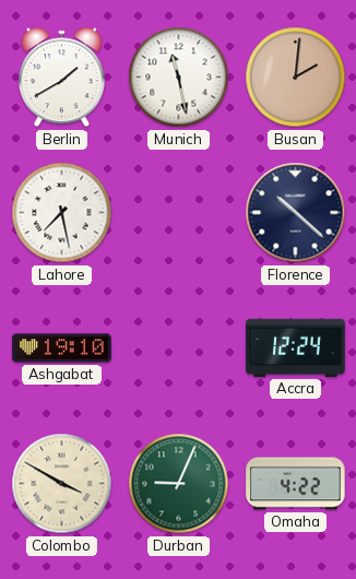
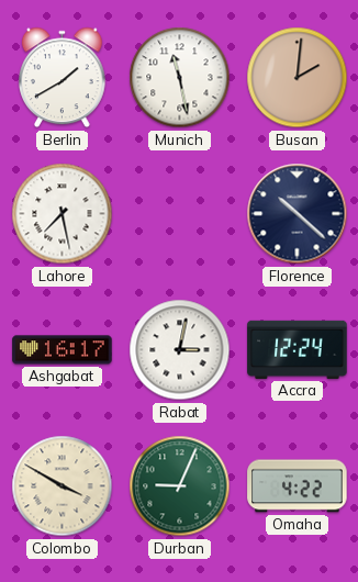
Ashgabat: 19:10 -> 16:17
Rabat: none -> 3:02
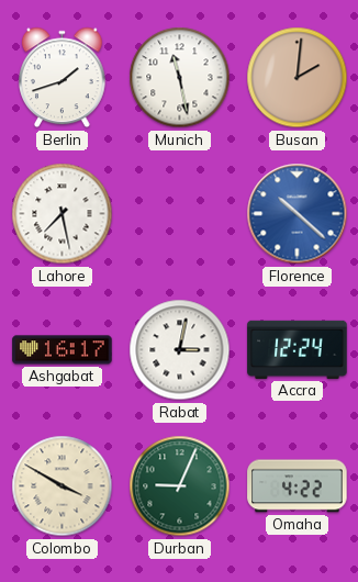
Berlin: 1:40 -> 1:42
Florence dial: navy -> blue
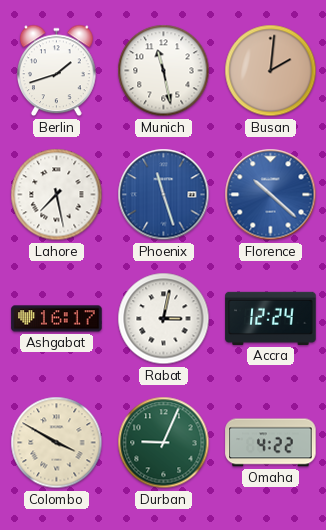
Phoenix: none -> 11:27
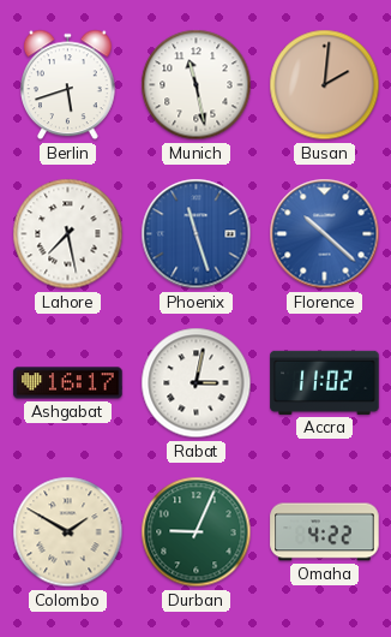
Berlin: 1:42 -> 5:42
Accra: 12:24 -> 11:02
Colombo: 3:50 -> 1:50
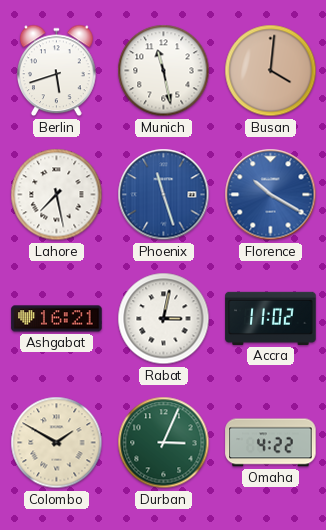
Busan: 2:01 -> 4:01
Florence: 10:22 -> 10:20
Ashgabat: 16:17 -> 16:21
Durban: 9:04 -> 3:04
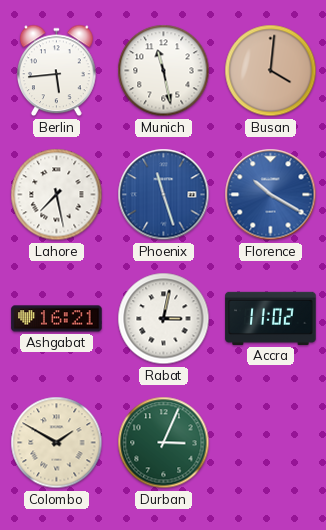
Berlin: 5:42 -> 5:44
Omaha: 4:22 -> none
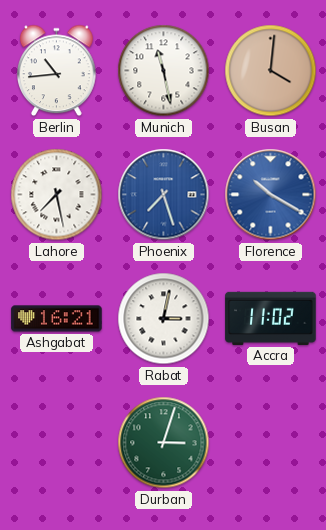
Berlin: 5:44 -> 10:44
Phoenix: 11:27 -> 7:27
Colombo: 1:50 -> none
Durban: 3:04 -> 3:03
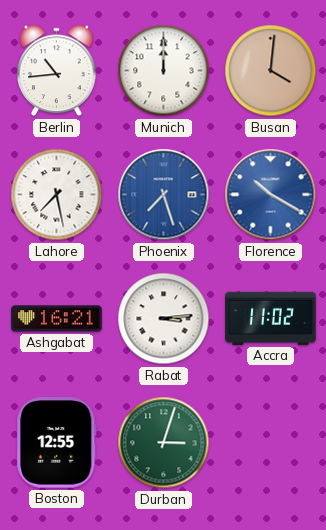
Munich: 11:28 -> 12:00
Rabat: 3:02 -> 3:14
Boston: none -> 12:55
